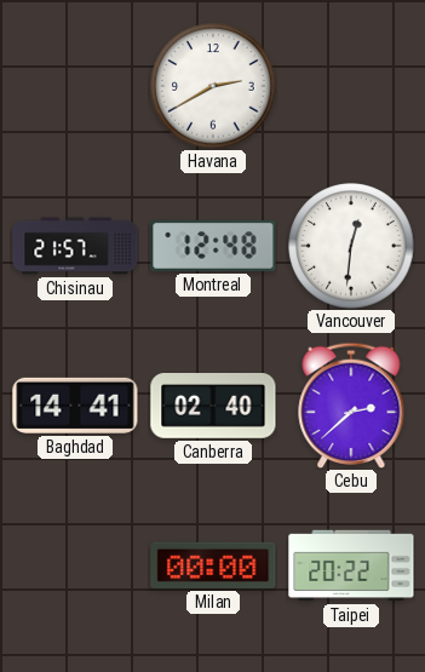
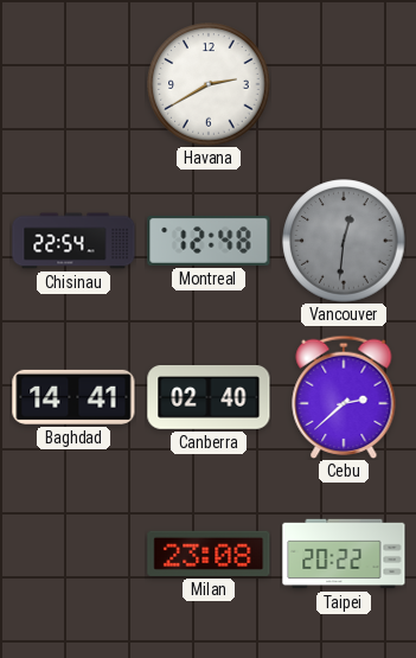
Chisinau: 21:57 -> 22:54
Vancouver dial: white -> grey
Milan: 00:00 -> 23:08
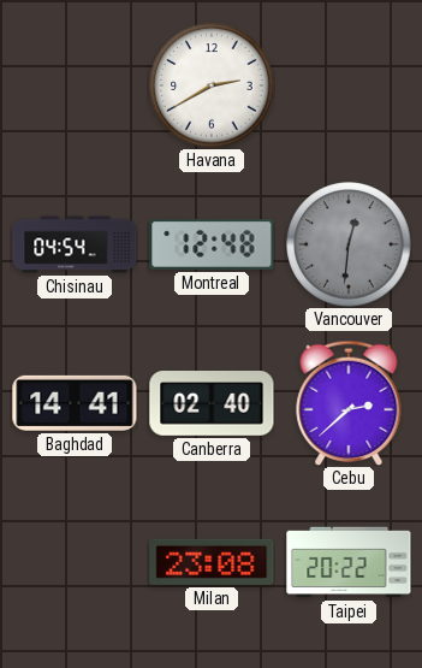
Chisinau: 22:54 -> 04:54
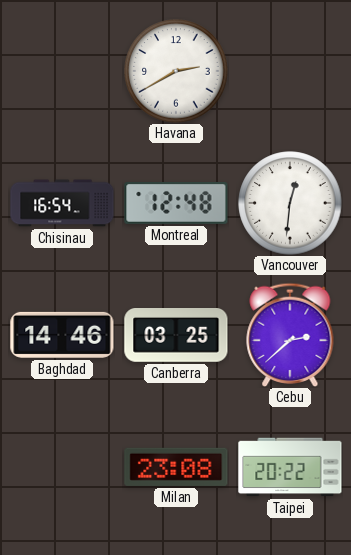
Chisinau: 04:54 -> 16:54
Vancouver dial: grey -> white
Baghdad: 14:41 -> 14:46
Canberra: 02:40 -> 03:25
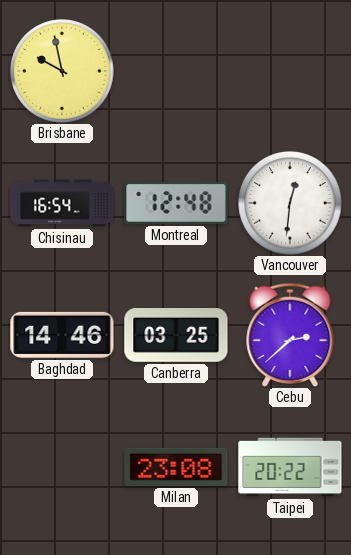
Brisbane: none -> 9:58
Havana: 2:40 -> none
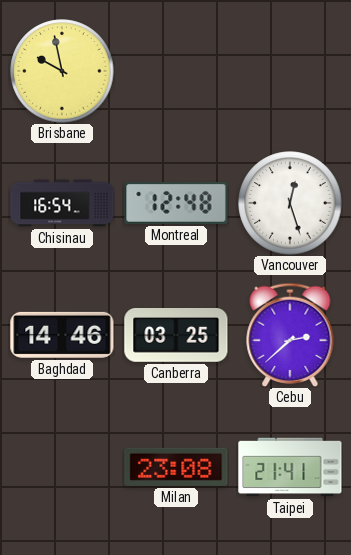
Vancouver: 12:31 -> 12:27
Taipei: 20:22 -> 21:41
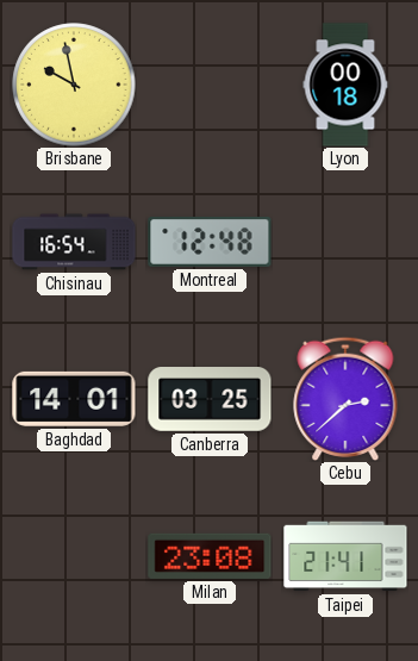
Lyon: none -> 00:18
Vancouver: 12:27 -> none
Baghdad: 14:46 -> 14:01
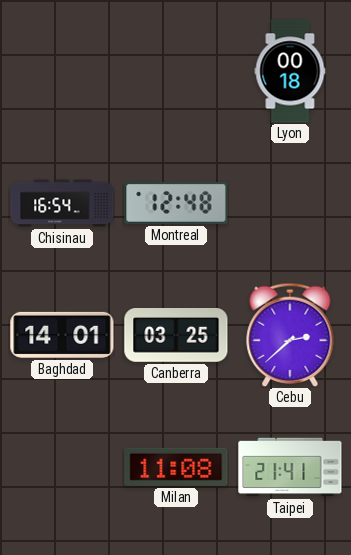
Brisbane: 9:58 -> none
Milan: 23:08 -> 11:08
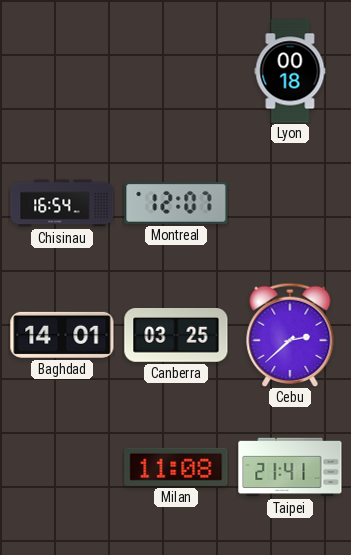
Montreal: 12:48 -> 12:07
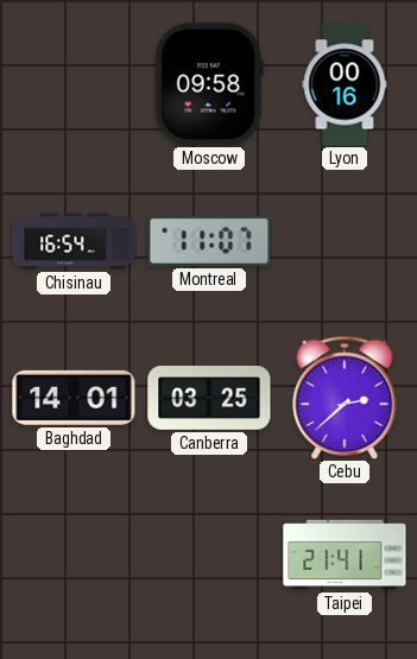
Moscow: none -> 09:58
Lyon: 00:18 -> 00:16
Montreal: 12:07 -> 11:07
Milan: 11:08 -> none
